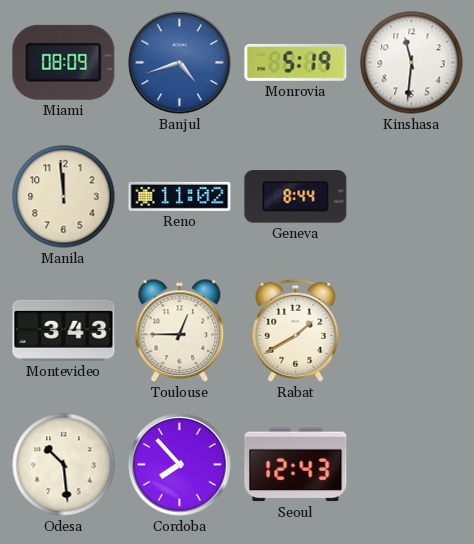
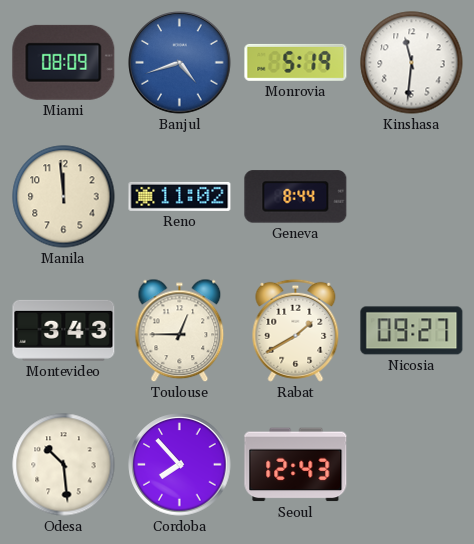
Nicosia: none -> 09:27
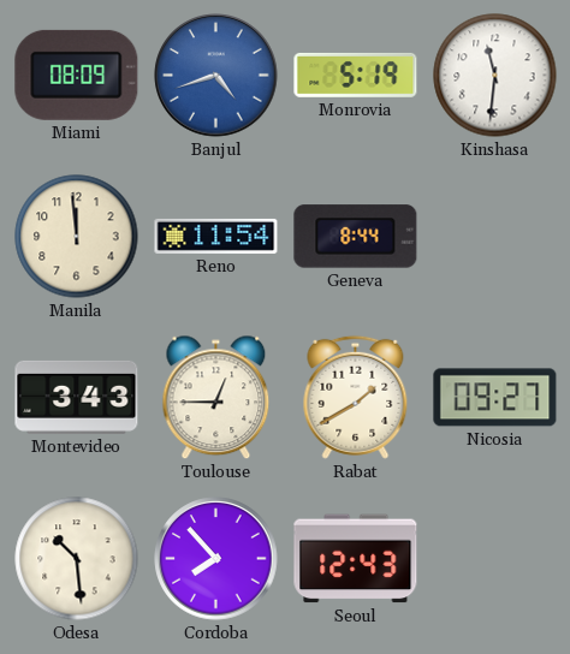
Reno: 11:02 -> 11:54
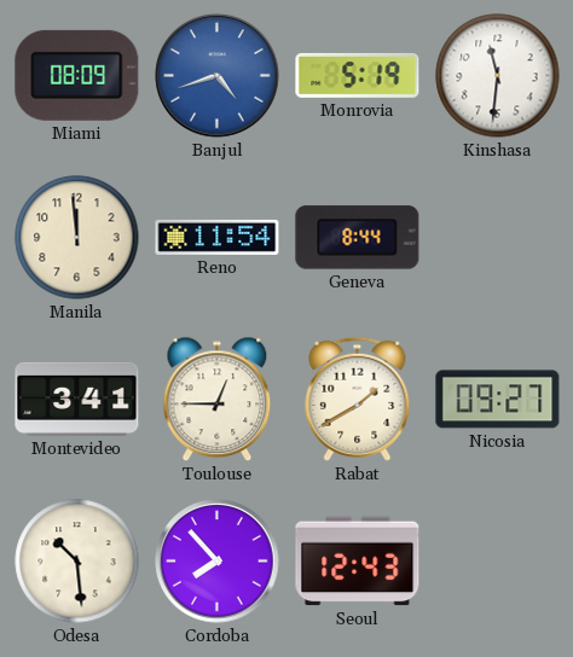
Montevideo: 3:43 -> 3:41
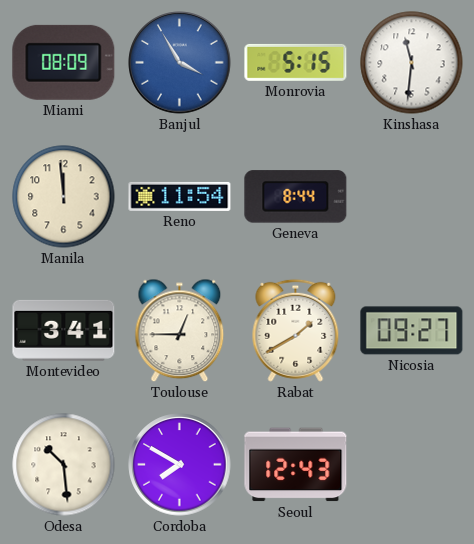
Banjul: 4:42 -> 3:55
Monrovia: 5:19 -> 5:15
Cordoba: 7:53 -> 7:50
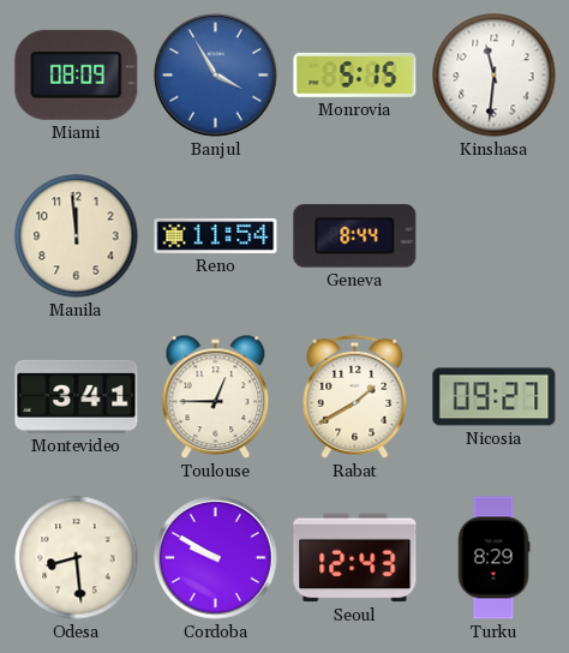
Odesa: 10:29 -> 8:29
Cordoba: 7:50 -> 9:50
Turku: none -> 8:29
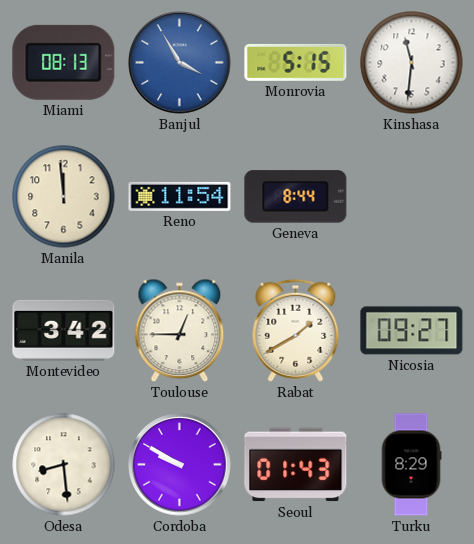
Miami: 08:09 -> 08:13
Montevideo: 3:41 -> 3:42
Seoul: 12:43 -> 01:43
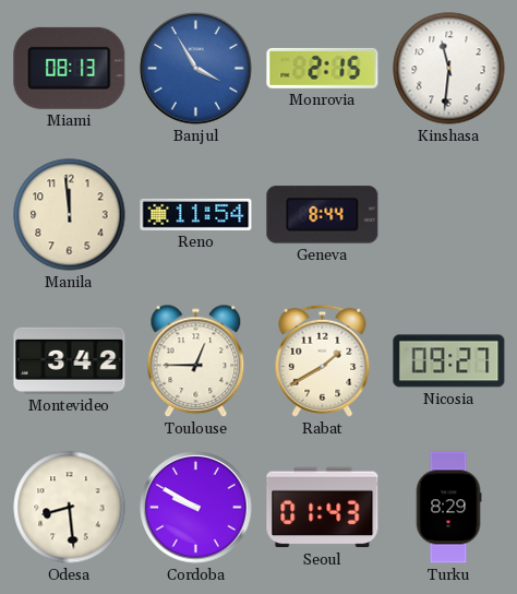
Monrovia: 5:15 -> 2:15
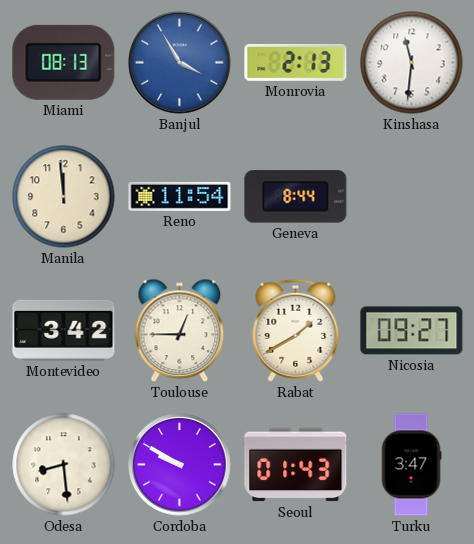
Monrovia: 2:15 -> 2:13
Turku: 8:29 -> 3:47
